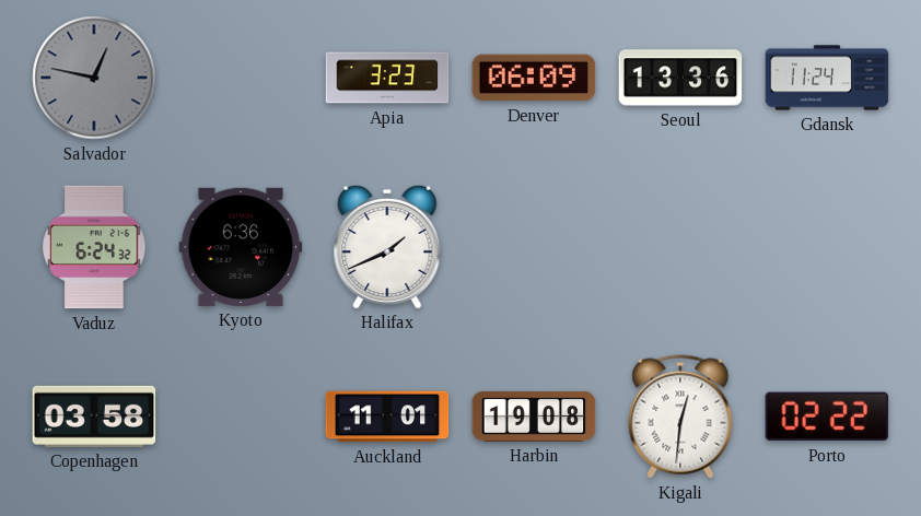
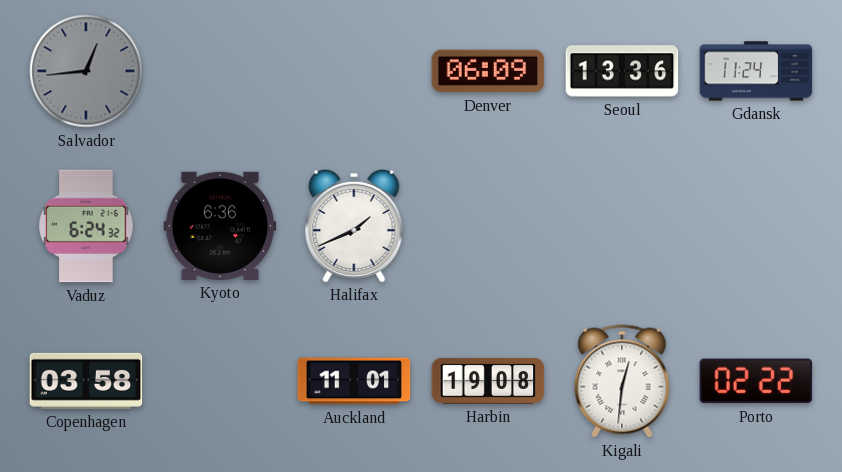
Salvador: 12:47 -> 12:44
Apia: 3:23 -> none
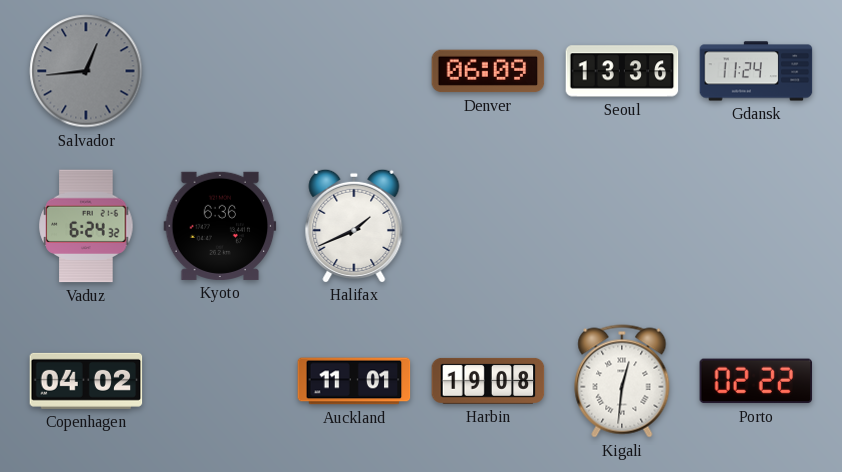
Copenhagen: 03:58 -> 04:02
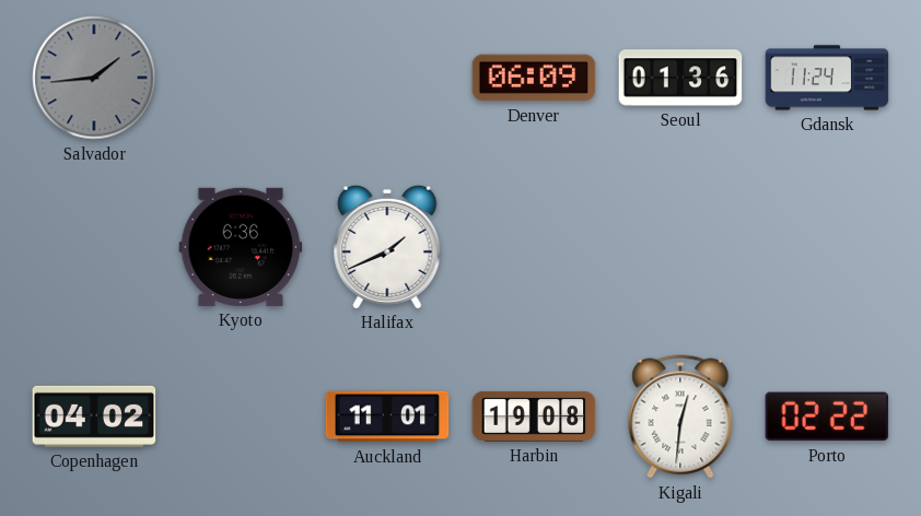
Salvador: 12:44 -> 1:44
Seoul: 13:36 -> 01:36
Vaduz: 6:24 -> none
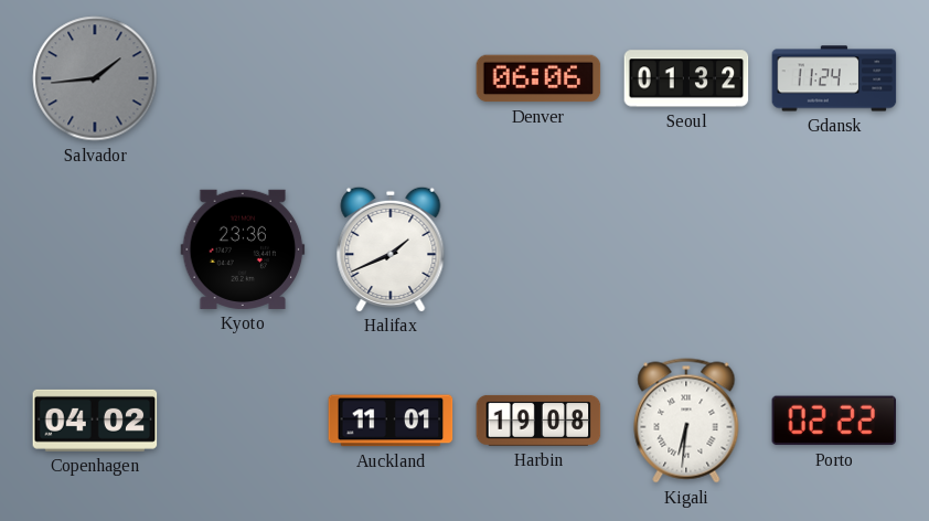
Denver: 06:09 -> 06:06
Seoul: 01:36 -> 01:32
Kyoto: 6:36 -> 23:36
Kigali: 12:31 -> 6:31
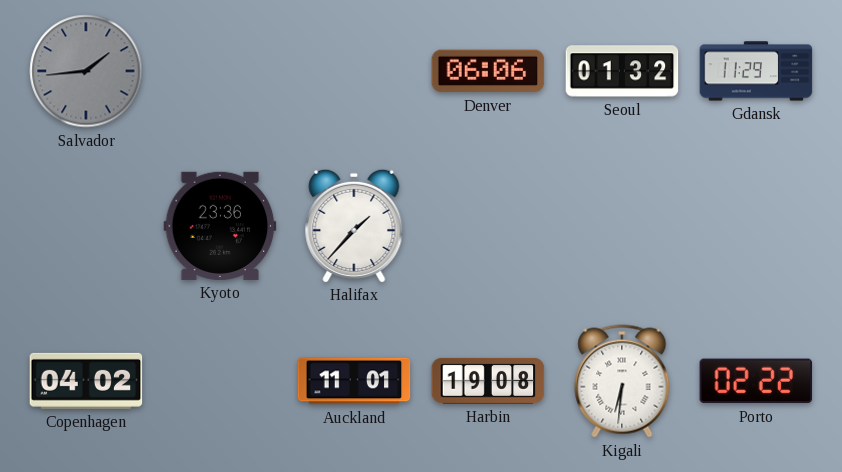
Gdansk: 11:24 -> 11:29
Halifax: 1:41 -> 1:37
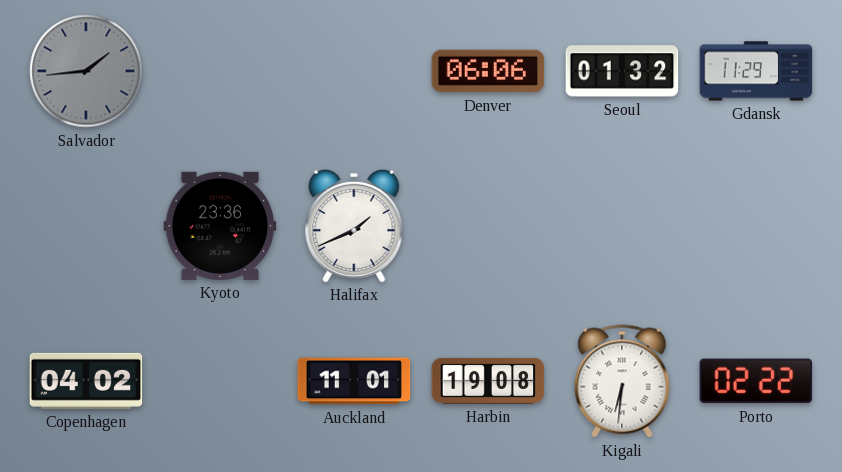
Halifax: 1:37 -> 1:41
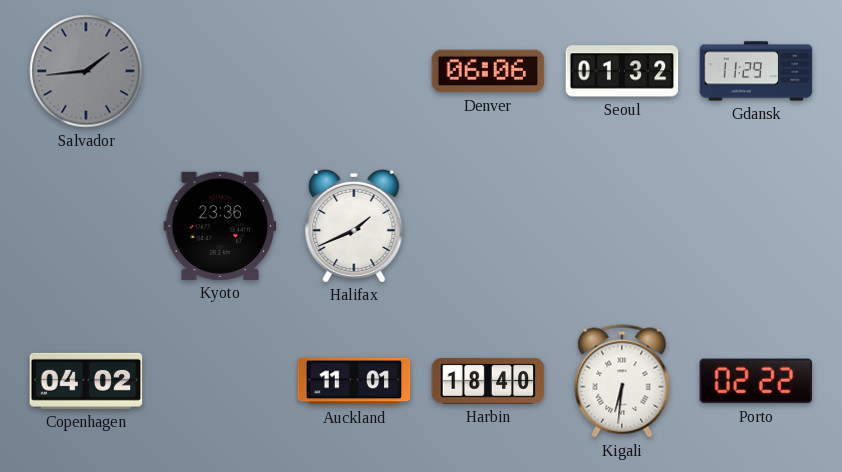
Harbin: 19:08 -> 18:40
